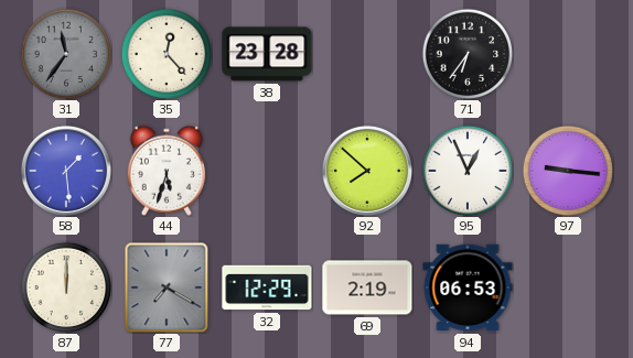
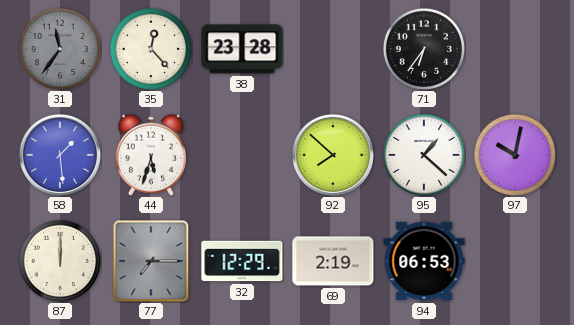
95: 12:56 -> 1:22
97: 9:16 -> 10:02
77: 7:20 -> 7:15
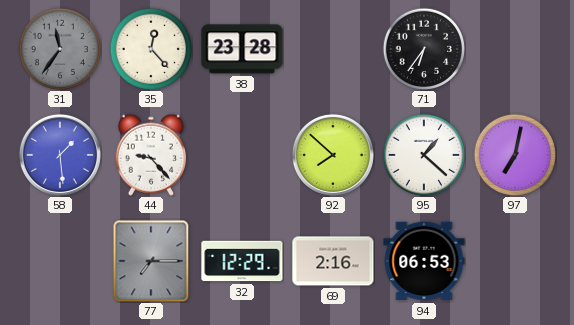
44: 5:33 -> 9:23
97: 10:02 -> 7:02
87: 12:00 -> none
69: 2:19 -> 2:16
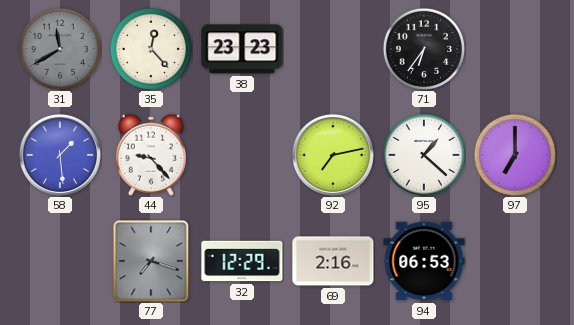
31: 11:36 -> 11:40
38: 23:28 -> 23:23
92: 7:52 -> 7:13
97: 7:02 -> 7:00
77: 7:15 -> 7:18
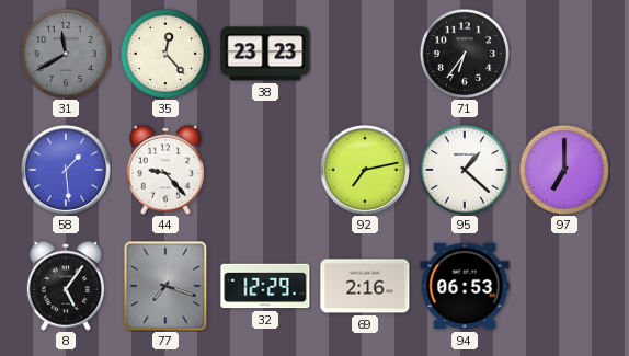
8: none -> 5:06
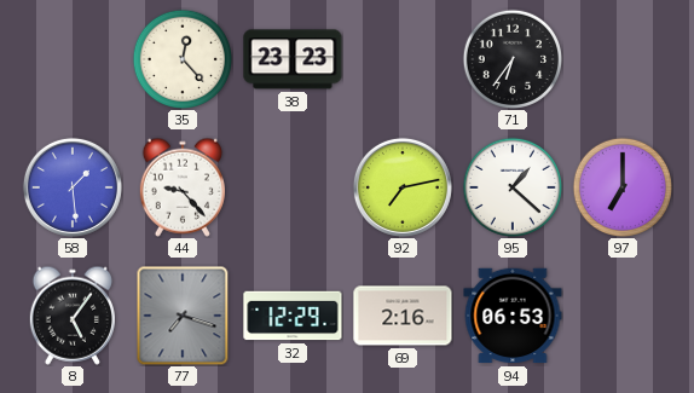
31: 11:40 -> none
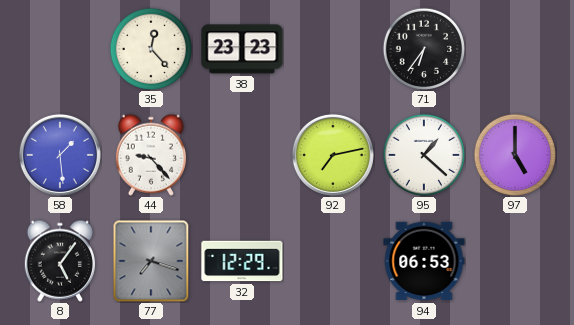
97: 7:00 -> 5:00
69: 2:16 -> none
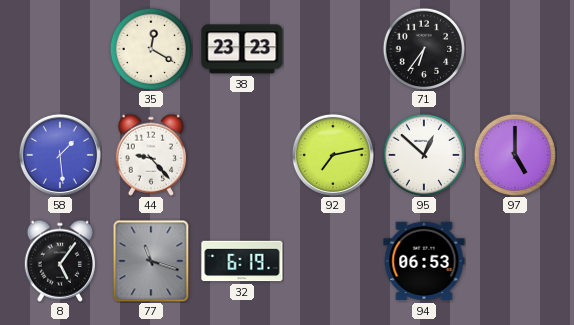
35: 12:23 -> 12:20
95: 1:22 -> 12:52
77: 7:18 -> 11:18
32: 12:29 -> 6:19
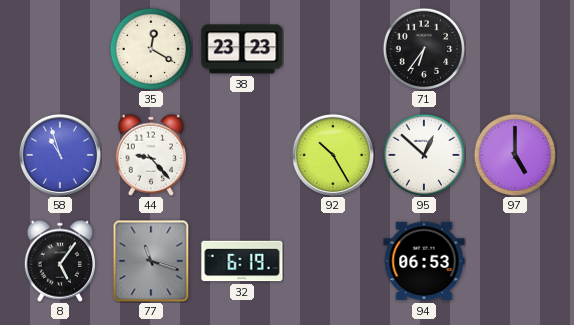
58: 1:29 -> 10:57
92: 7:13 -> 10:25
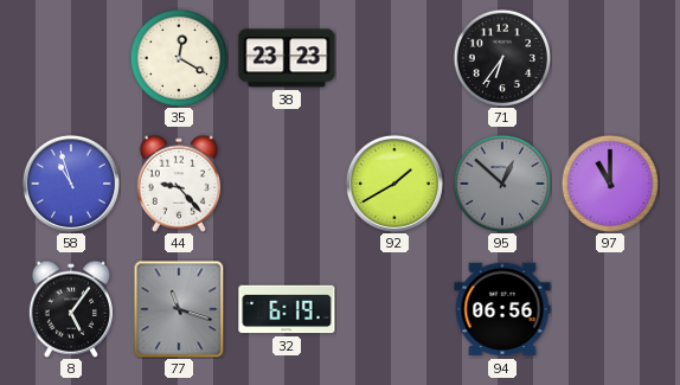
92: 10:25 -> 1:40
95 dial: white -> grey
97: 5:00 -> 11:00
94: 06:53 -> 06:56
